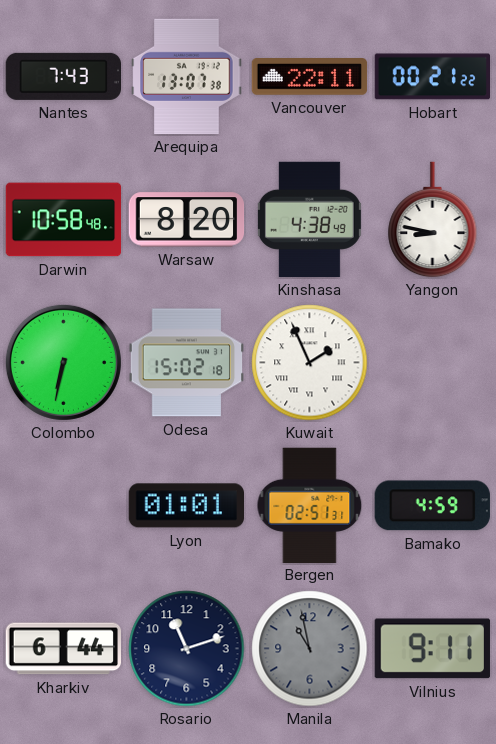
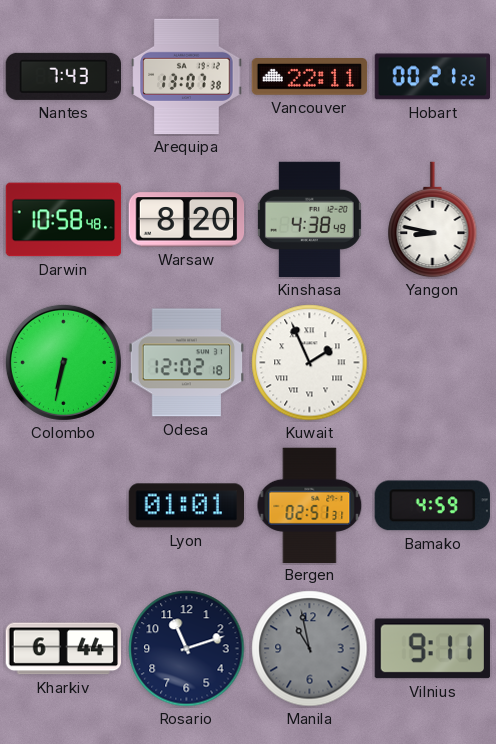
Odesa: 15:02 -> 12:02
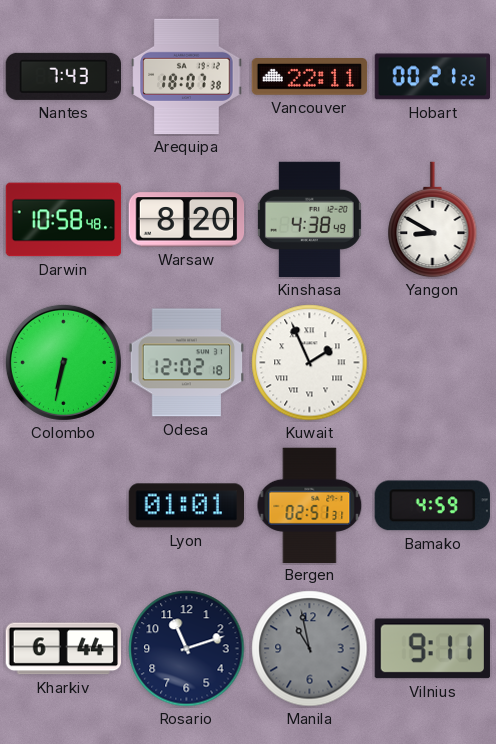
Arequipa: 13:07 -> 18:07
Yangon: 8:47 -> 8:50
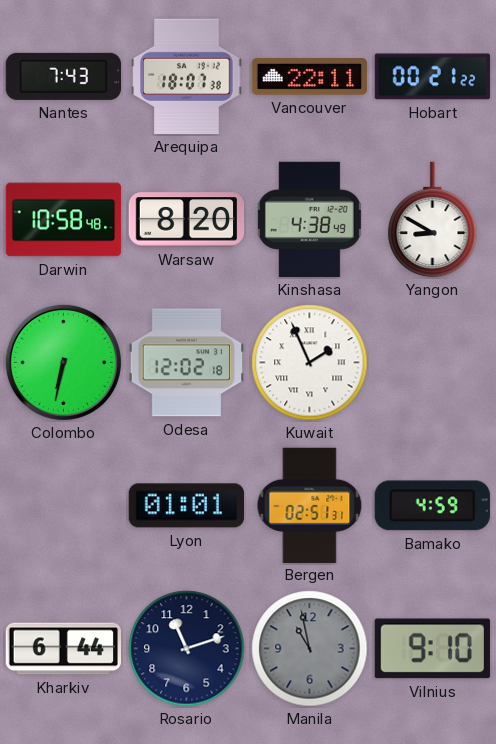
Vilnius: 9:11 -> 9:10
